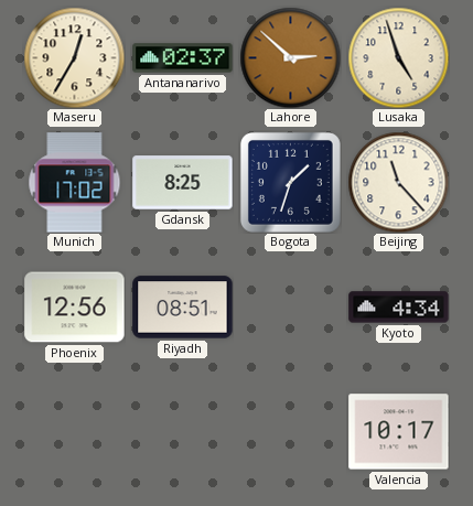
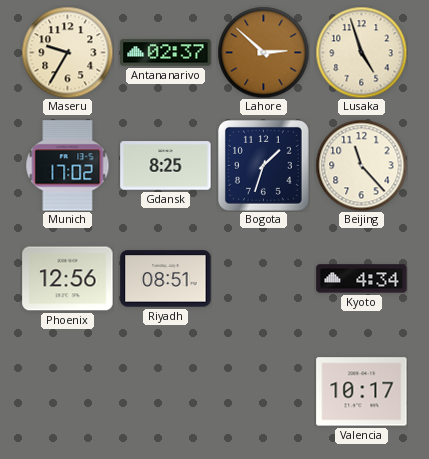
Maseru: 12:35 -> 9:35
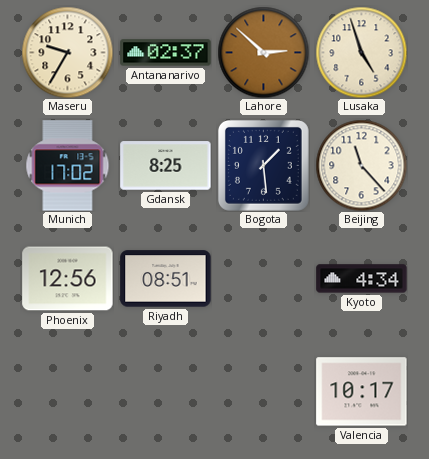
Bogota: 1:33 -> 1:29
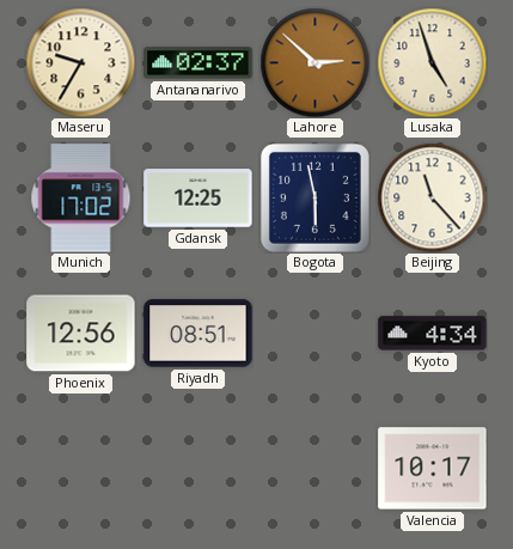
Gdansk: 8:25 -> 12:25
Bogota: 1:29 -> 5:58
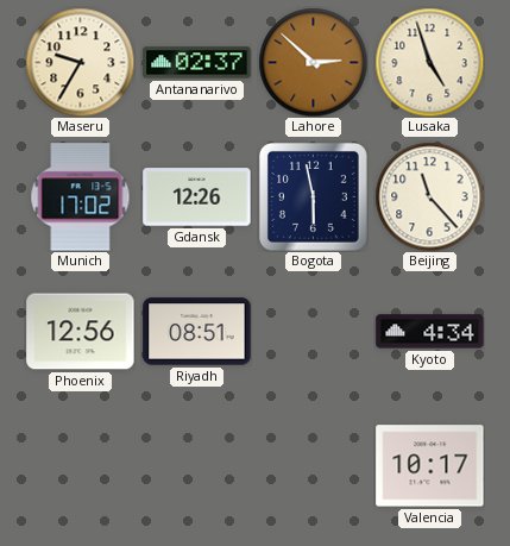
Gdansk: 12:25 -> 12:26
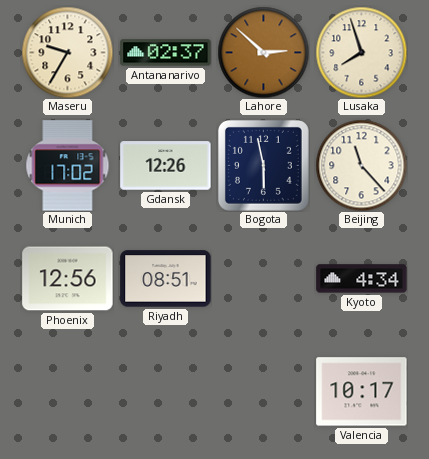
Lusaka: 4:57 -> 7:57
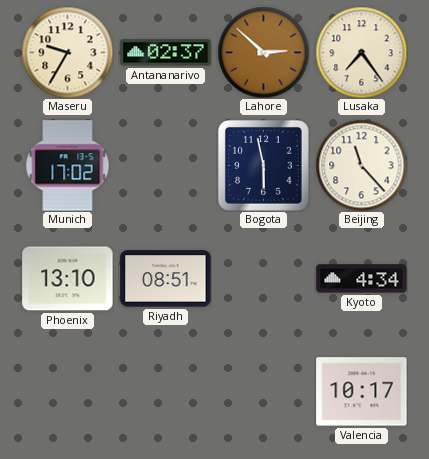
Lusaka: 7:57 -> 7:24
Gdansk: 12:26 -> none
Phoenix: 12:56 -> 13:10
